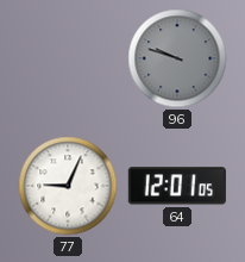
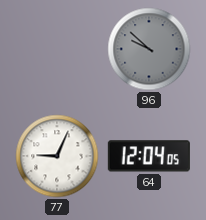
96: 9:48 -> 9:52
64: 12:01 -> 12:04
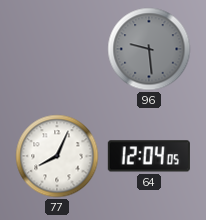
96: 9:52 -> 9:29
77: 9:04 -> 8:04
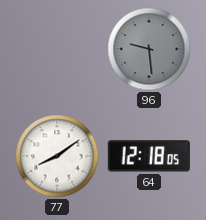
77: 8:04 -> 8:09
64: 12:04 -> 12:18
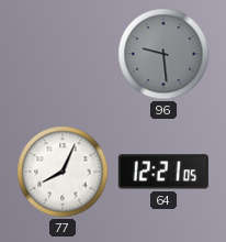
77: 8:09 -> 8:04
64: 12:18 -> 12:21
